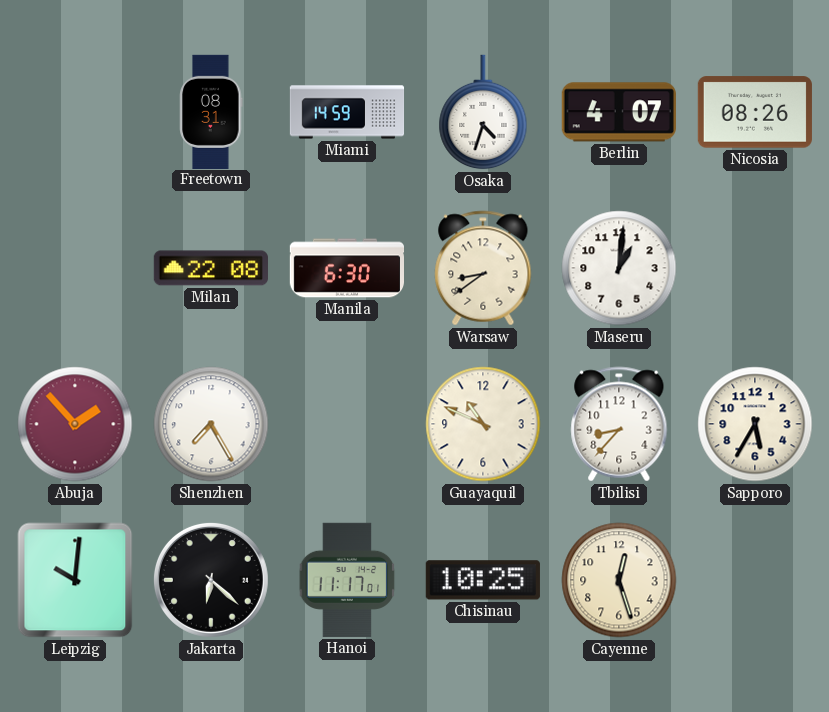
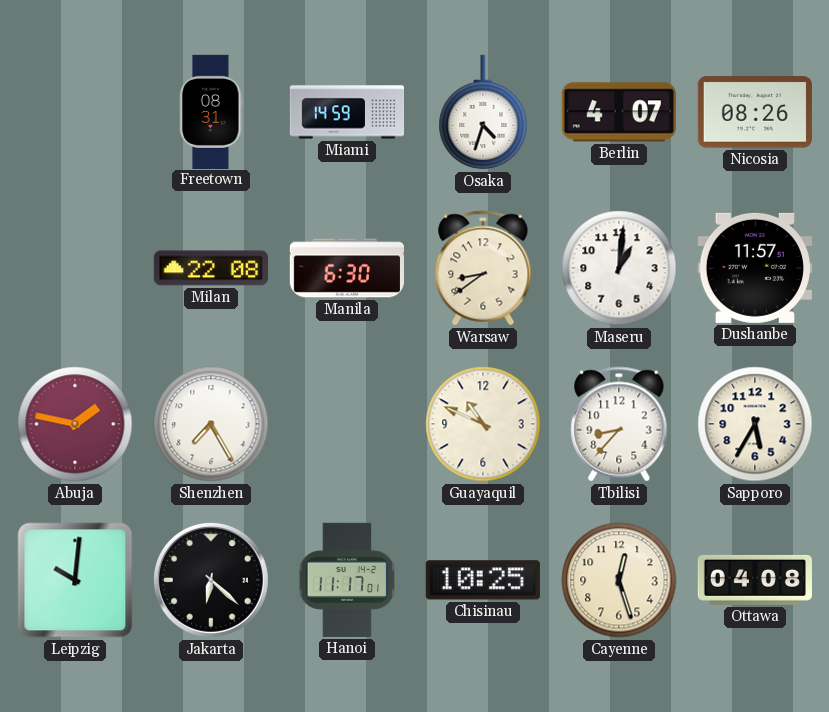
Dushanbe: none -> 11:57
Abuja: 1:53 -> 1:47
Ottawa: none -> 04:08
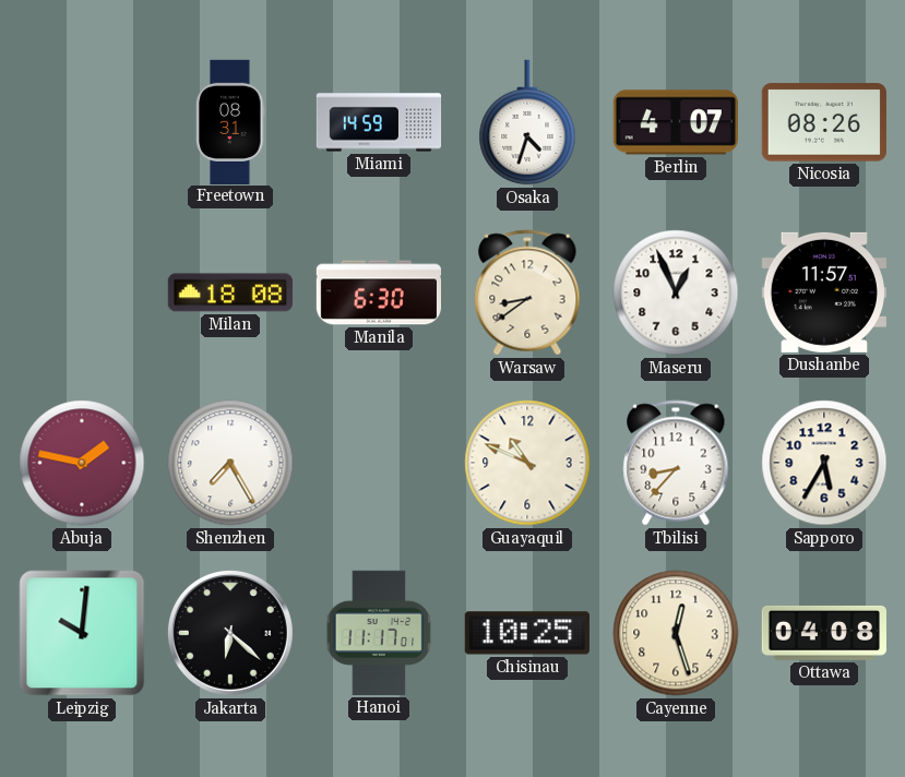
Milan: 22:08 -> 18:08
Maseru: 1:01 -> 12:56
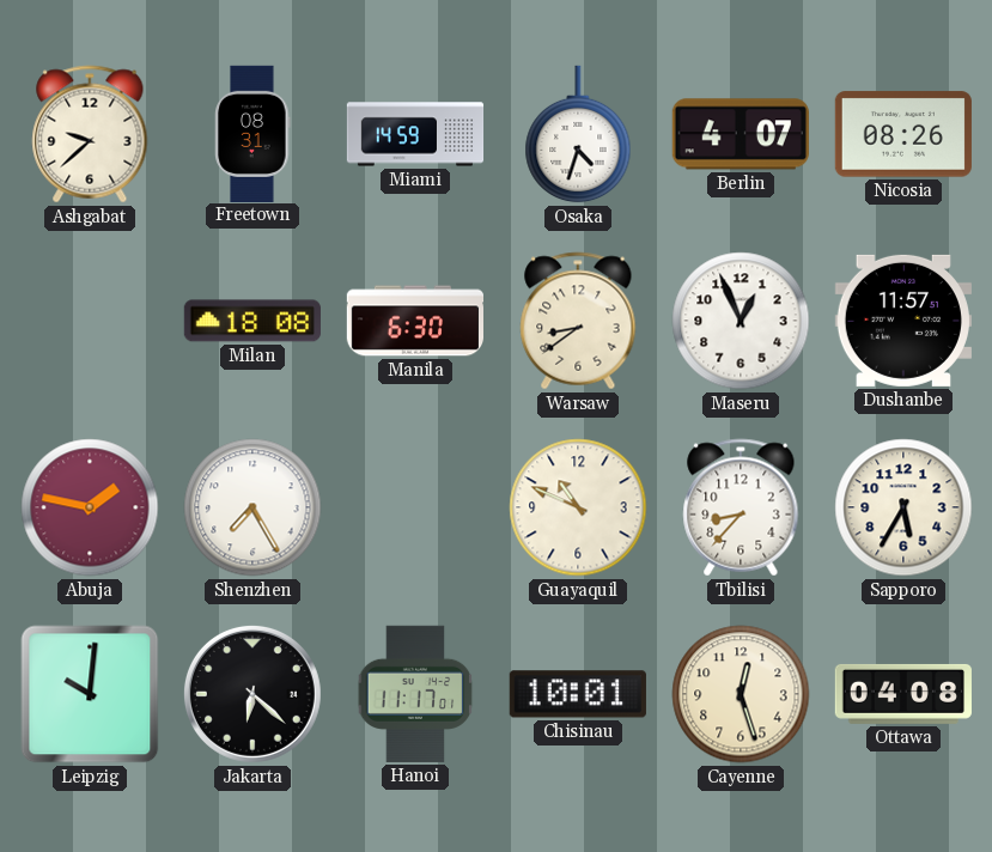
Ashgabat: none -> 9:38
Chisinau: 10:25 -> 10:01
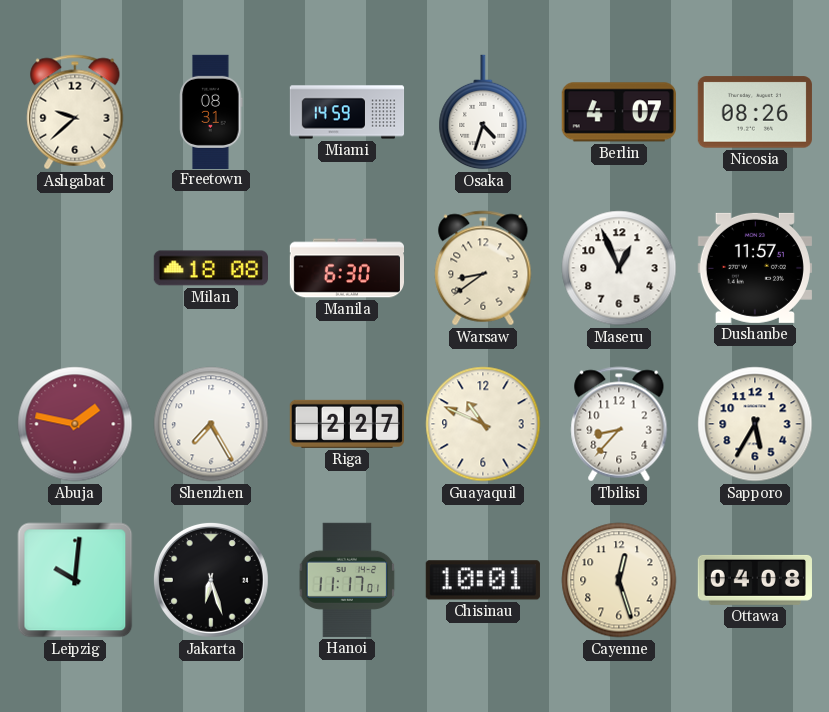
Riga: none -> 2:27
Jakarta: 6:22 -> 6:27
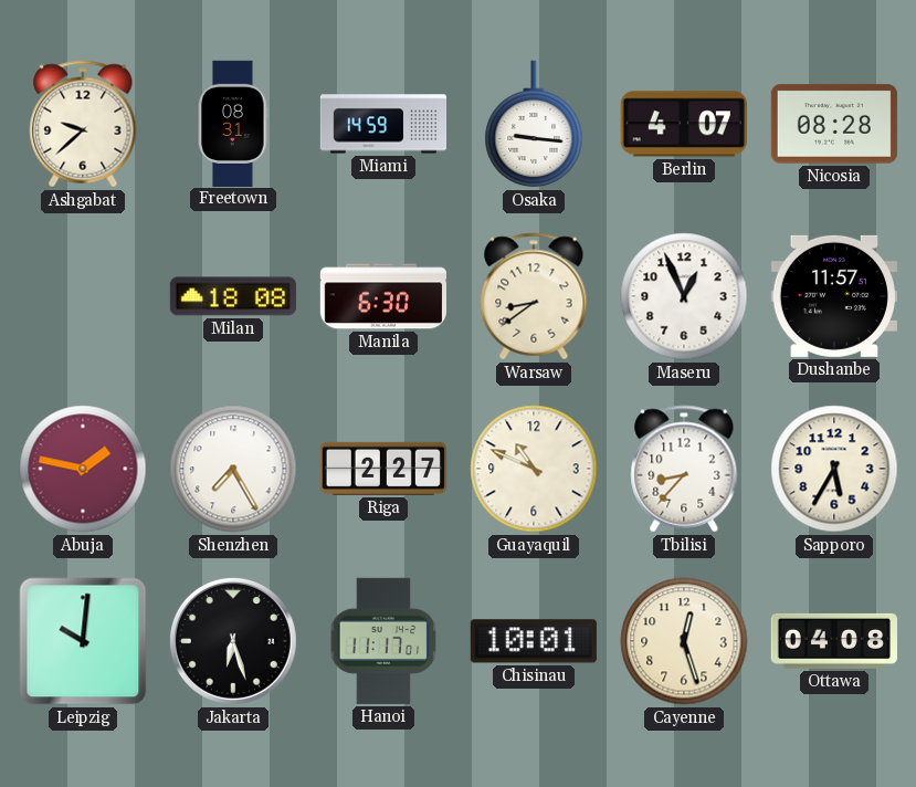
Osaka: 4:33 -> 9:16
Nicosia: 08:26 -> 08:28
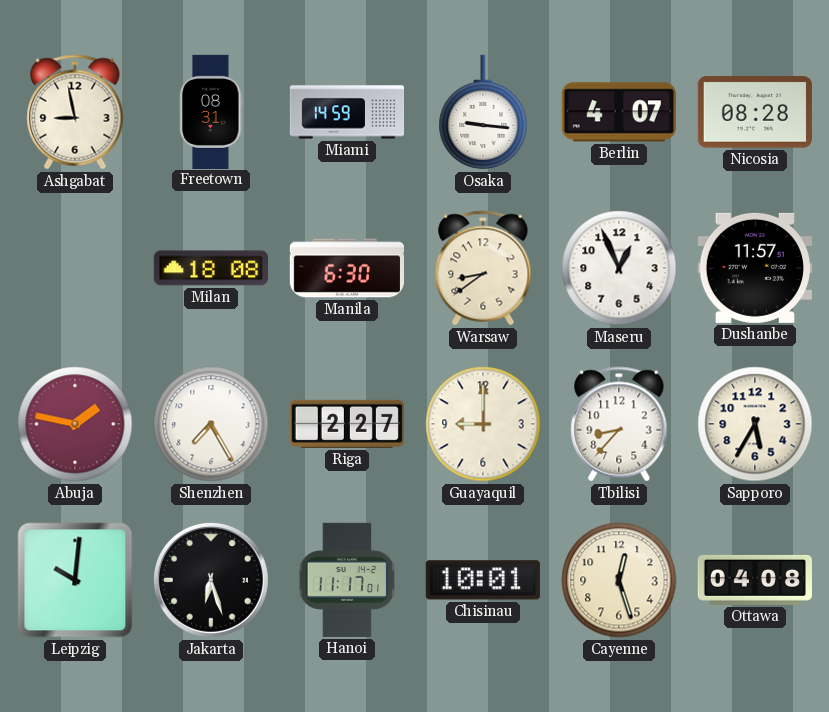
Ashgabat: 9:38 -> 8:58
Guayaquil: 10:49 -> 9:00
